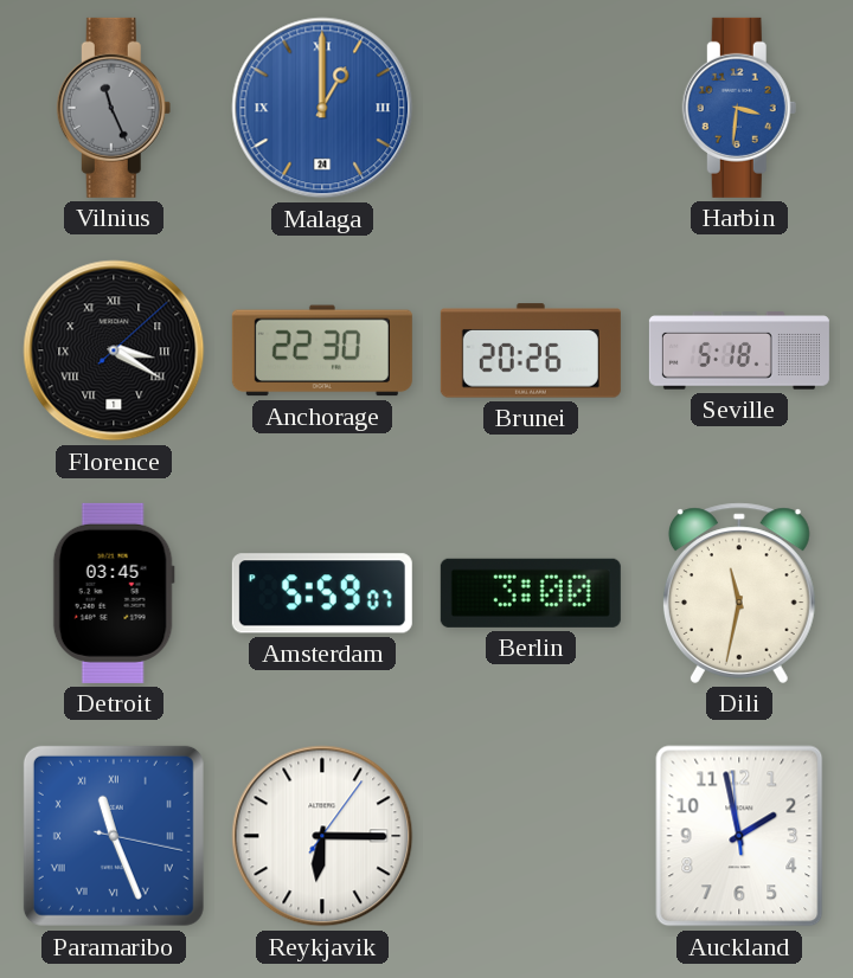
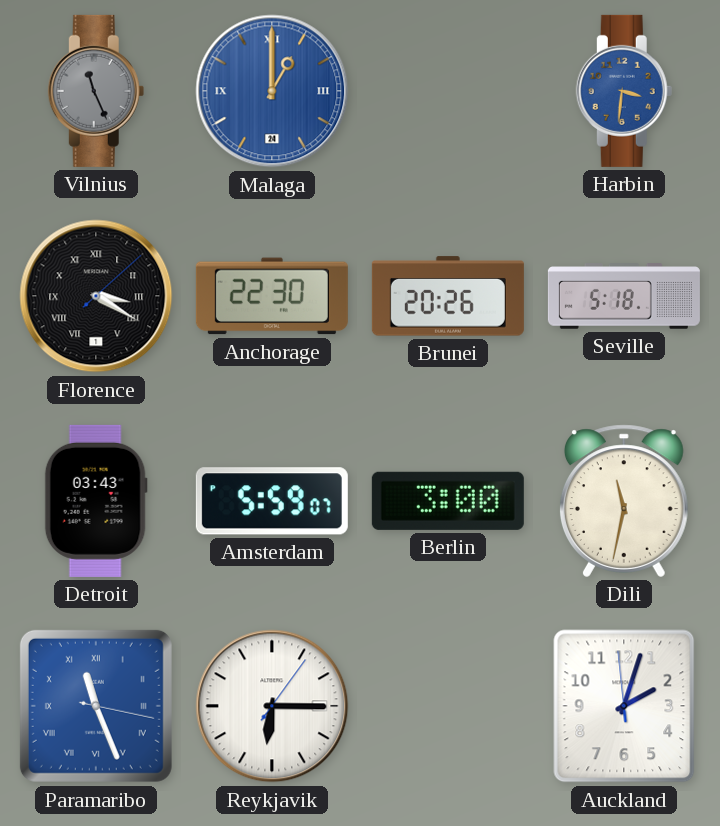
Detroit: 03:45 -> 03:43
Auckland: 1:57 -> 2:02
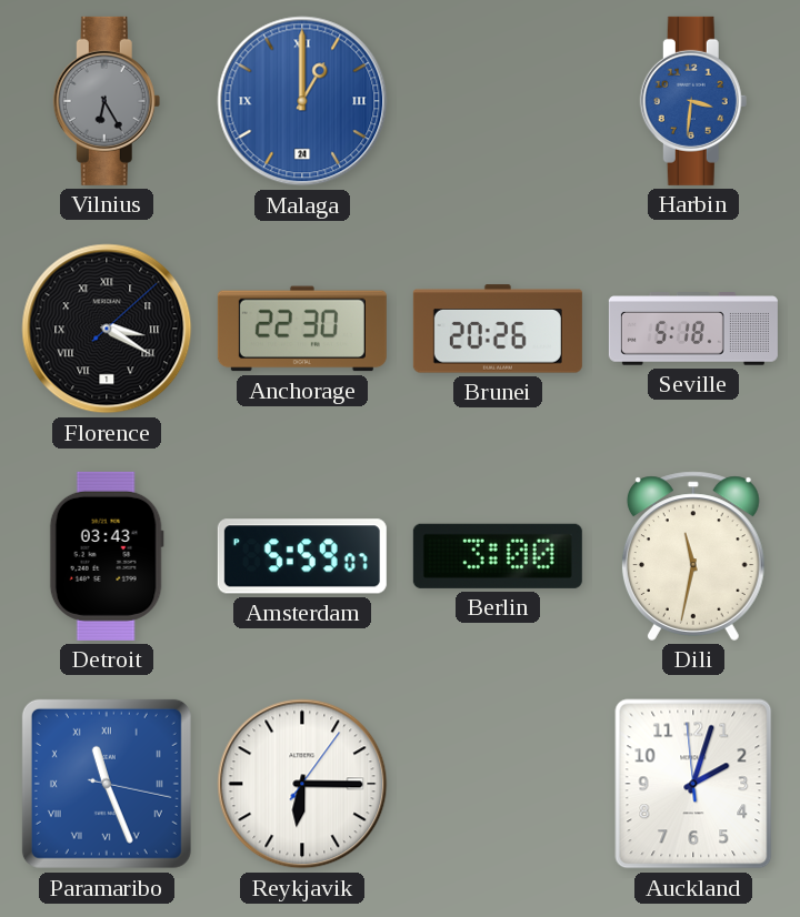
Vilnius: 11:26 -> 6:25
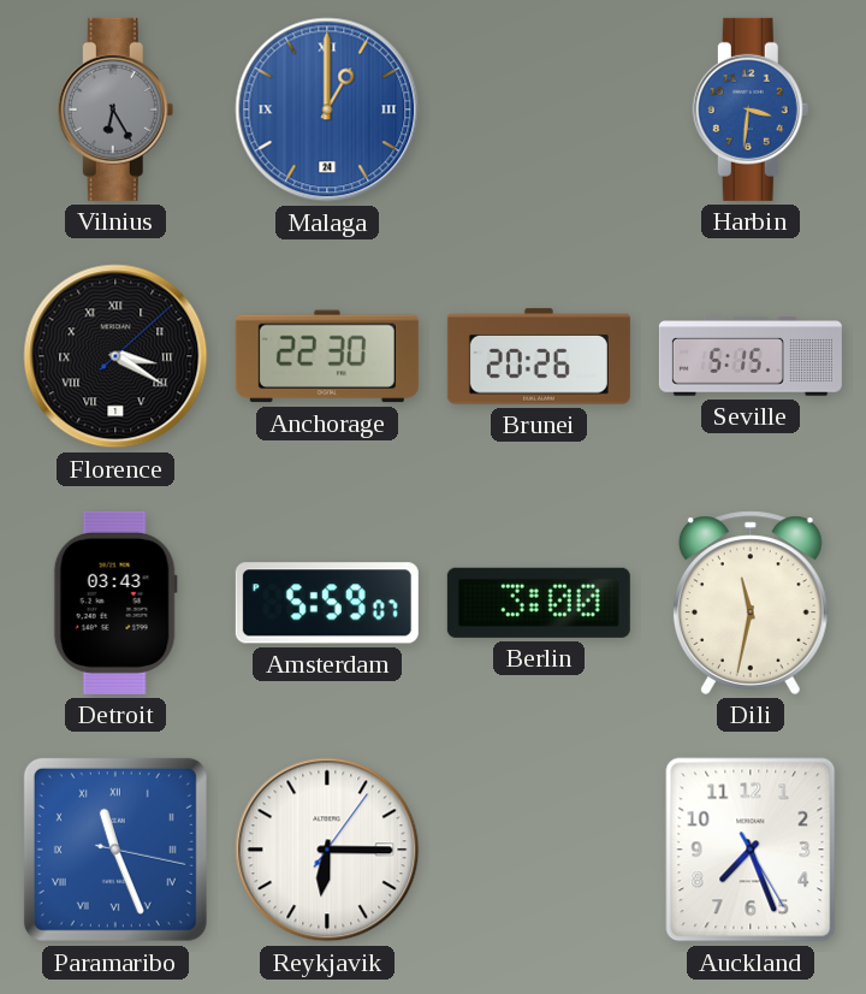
Seville: 5:18 -> 5:15
Auckland: 2:02 -> 7:26
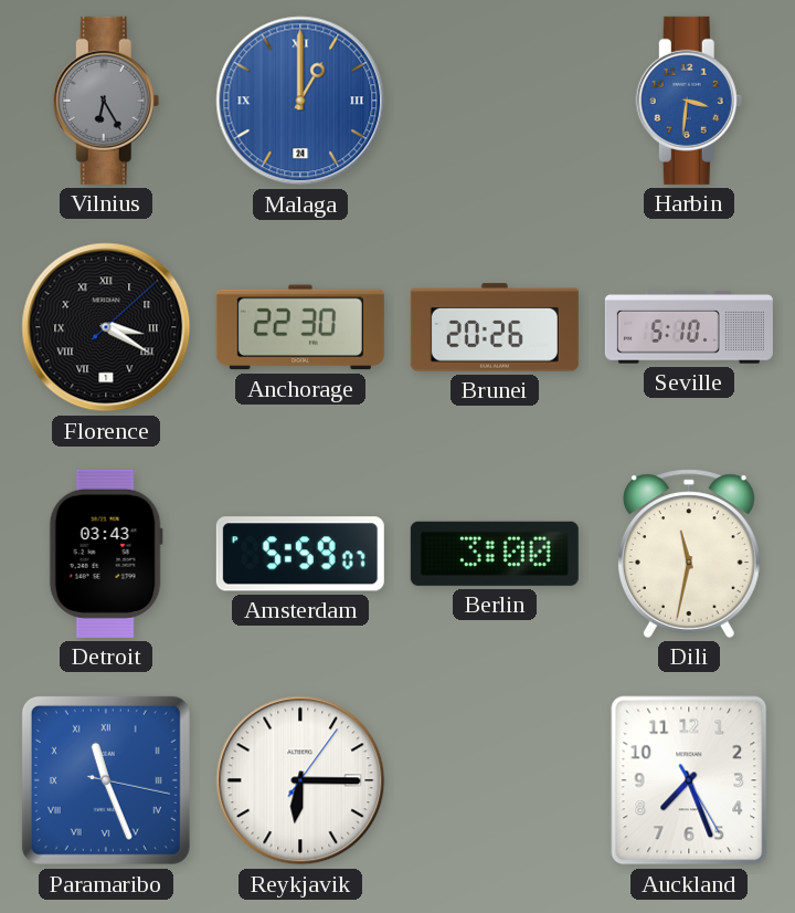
Seville: 5:15 -> 5:10
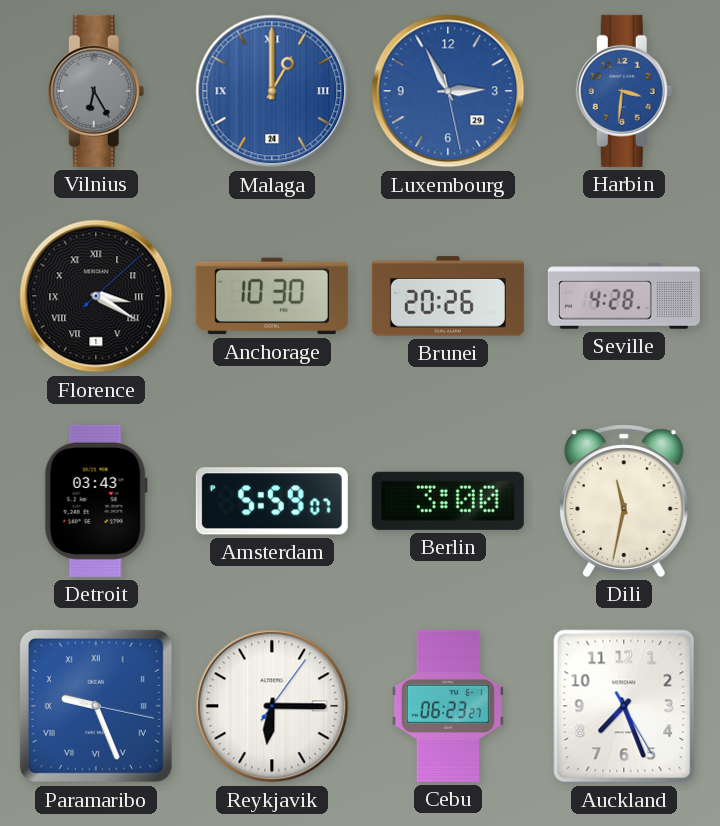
Luxembourg: none -> 2:55
Anchorage: 22:30 -> 10:30
Seville: 5:10 -> 4:28
Paramaribo: 11:26 -> 9:26
Cebu: none -> 06:23
